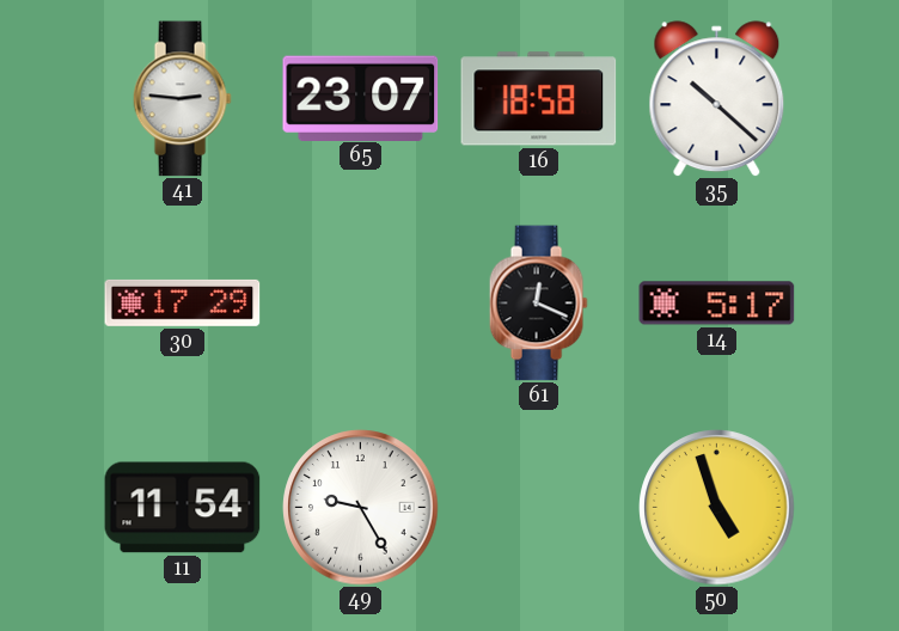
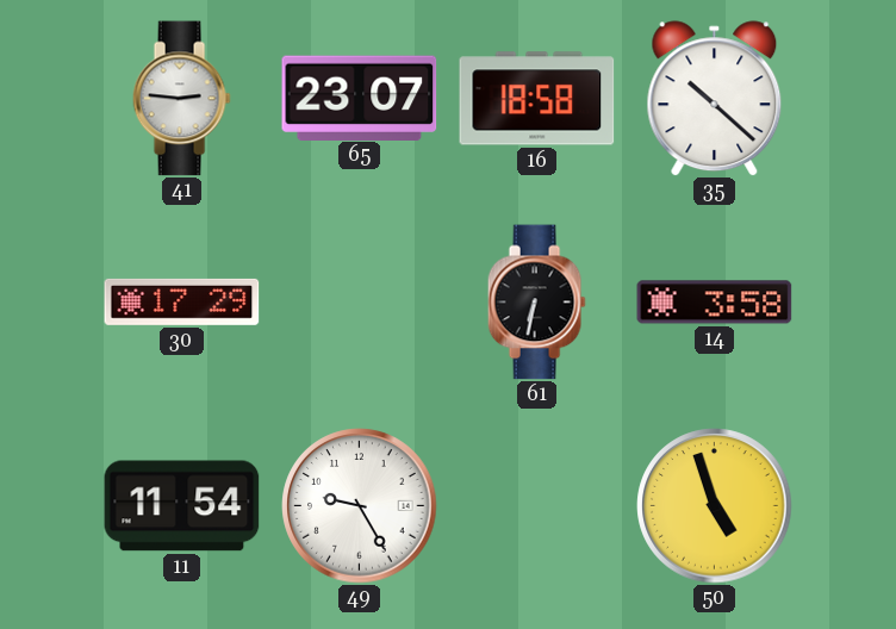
61: 12:19 -> 6:32
14: 5:17 -> 3:58
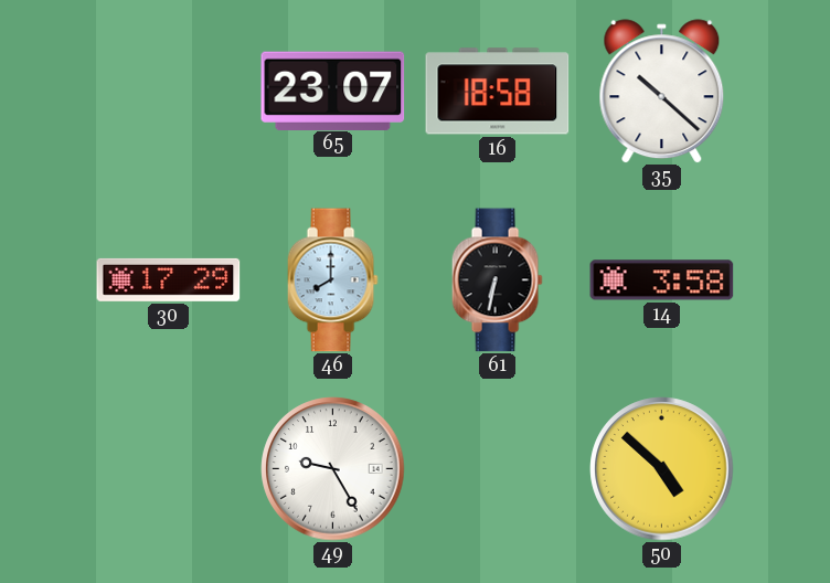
41: 2:46 -> none
46: none -> 8:00
11: 11:54 -> none
50: 4:57 -> 4:52
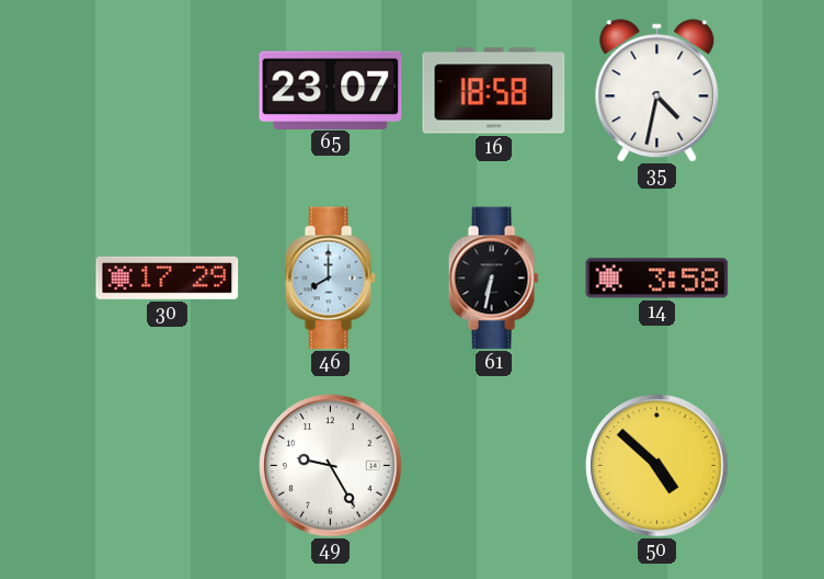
35: 10:22 -> 4:32
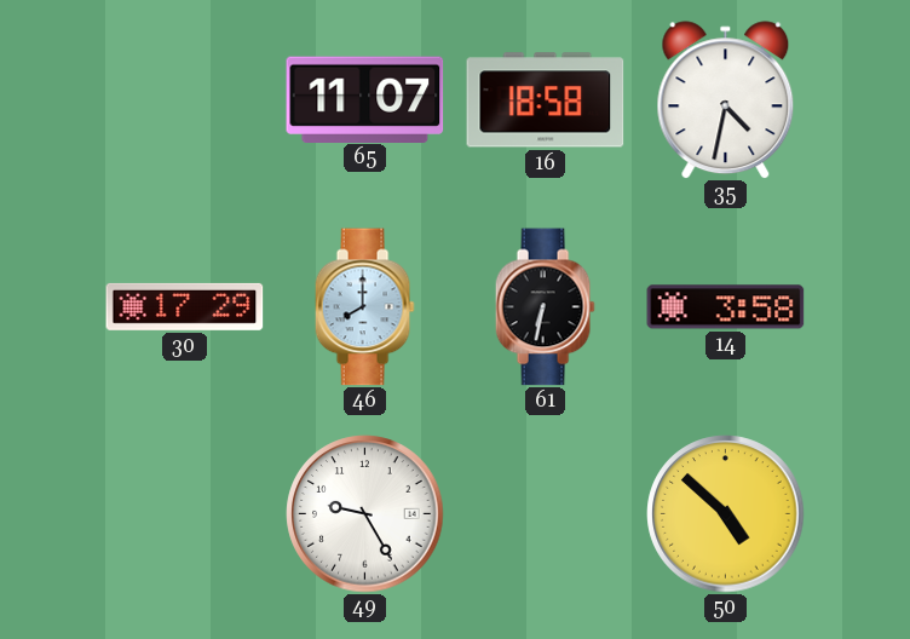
65: 23:07 -> 11:07
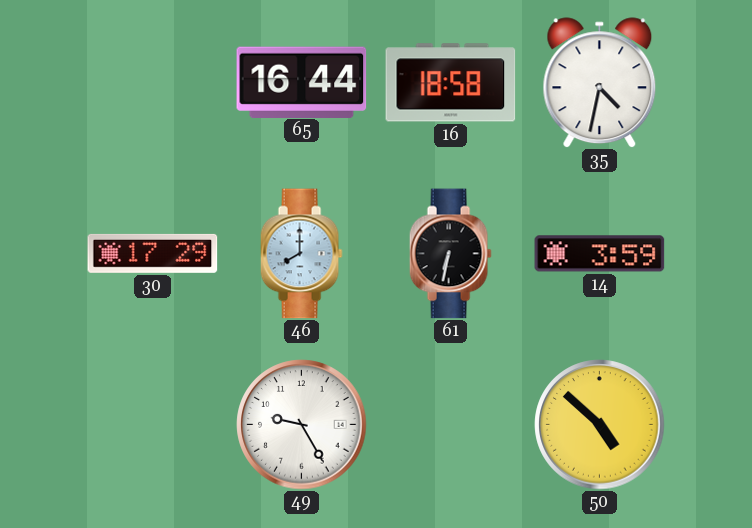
65: 11:07 -> 16:44
14: 3:58 -> 3:59
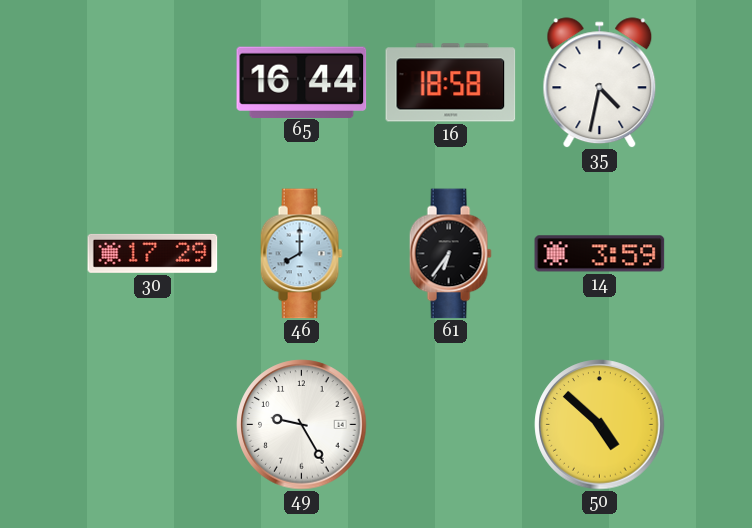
61: 6:32 -> 6:36
